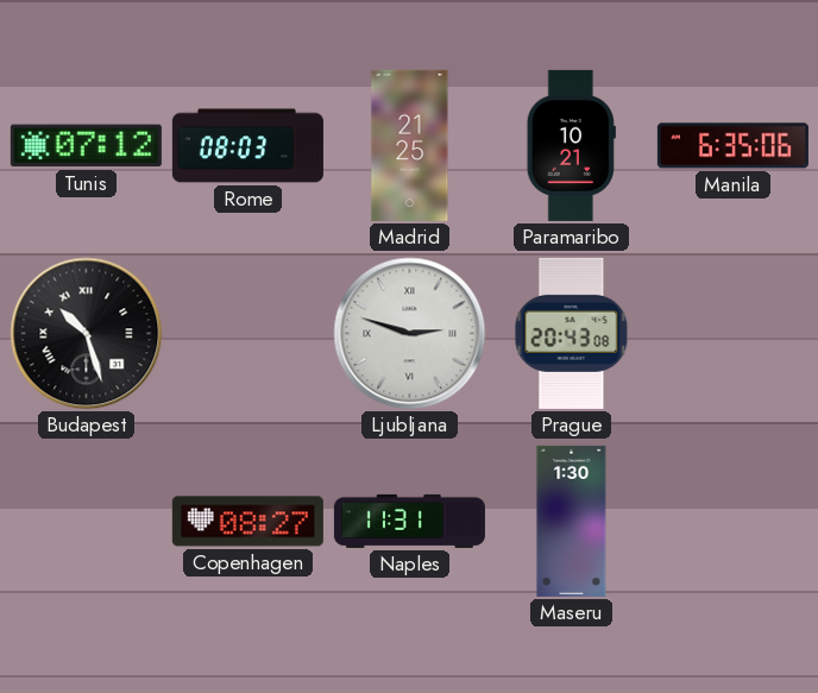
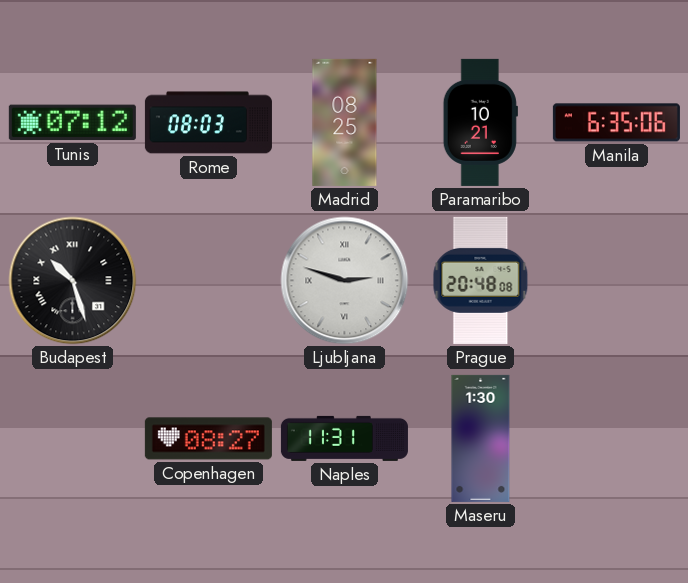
Madrid: 21:25 -> 08:25
Prague: 20:43 -> 20:48
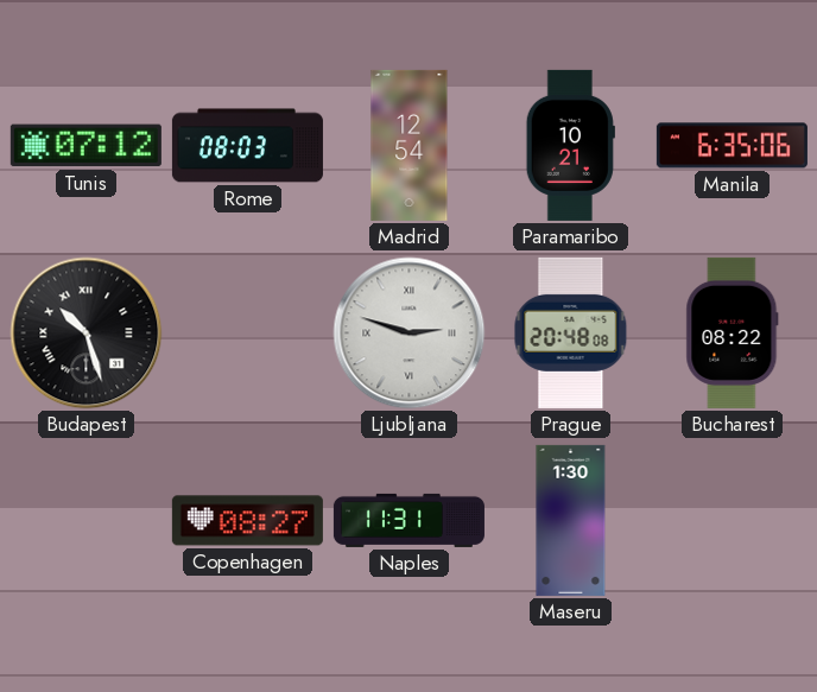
Madrid: 08:25 -> 12:54
Bucharest: none -> 08:22
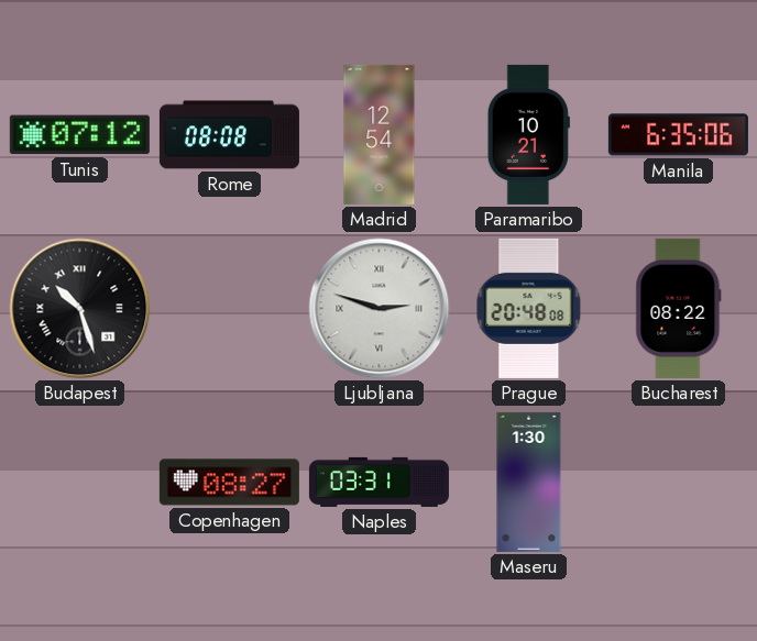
Rome: 08:03 -> 08:08
Naples: 11:31 -> 03:31
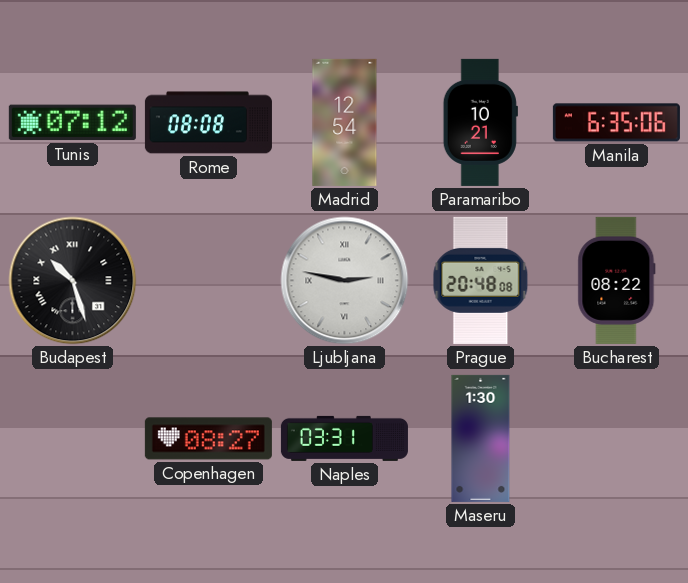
Ljubljana: 2:48 -> 2:47
